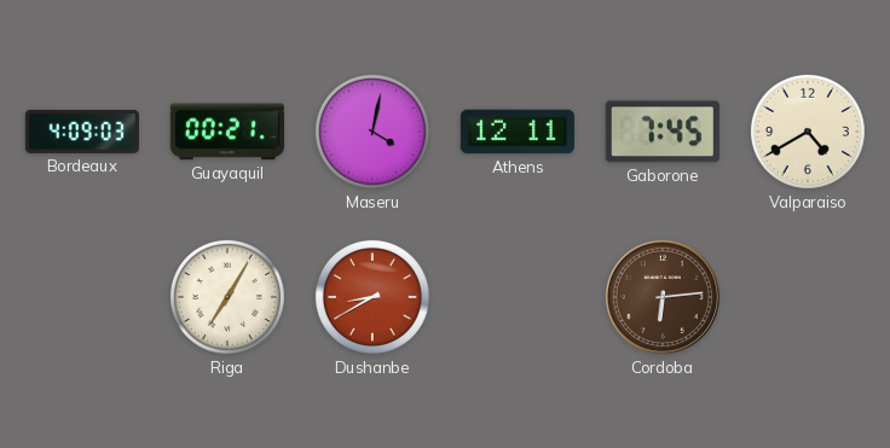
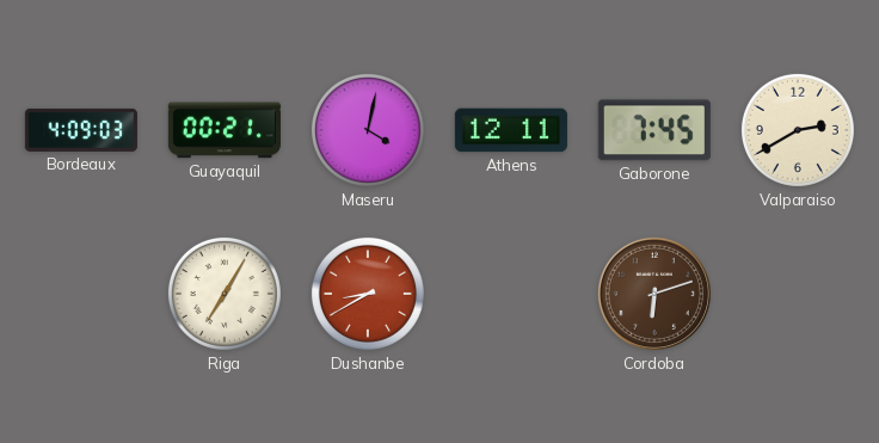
Valparaiso: 4:40 -> 2:40
Cordoba: 6:14 -> 6:12
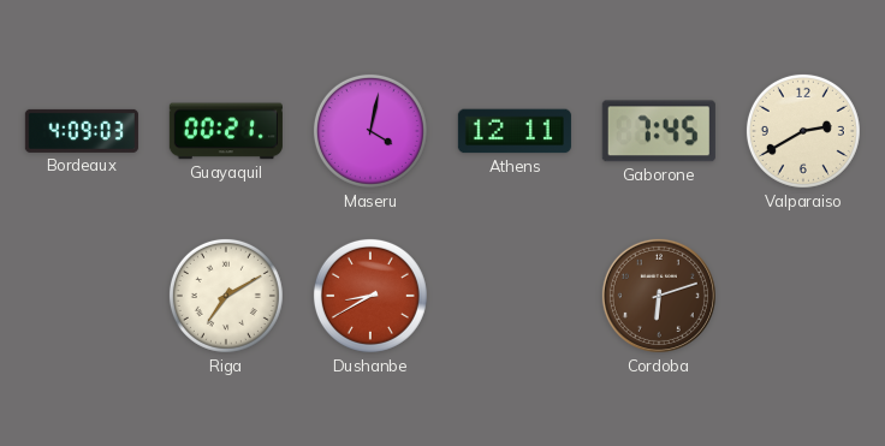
Riga: 7:05 -> 7:10
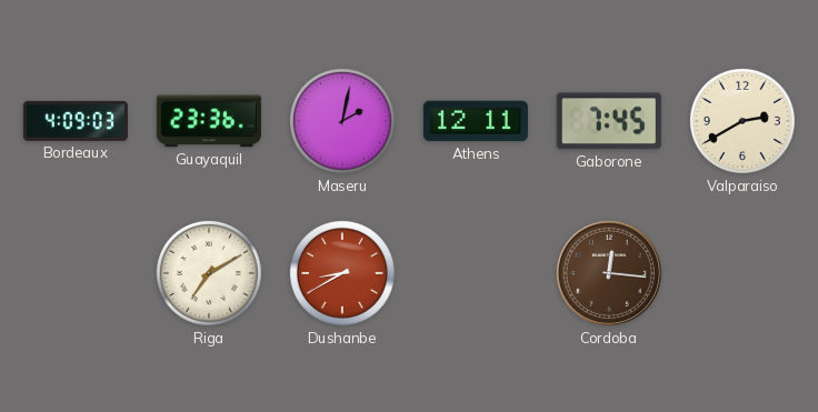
Guayaquil: 00:21 -> 23:36
Maseru: 4:02 -> 2:02
Cordoba: 6:12 -> 12:16
